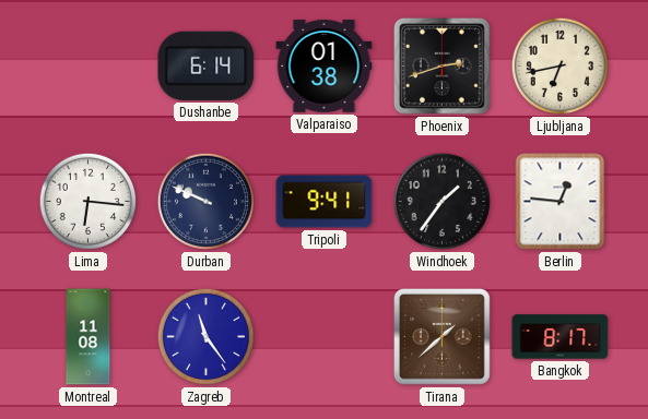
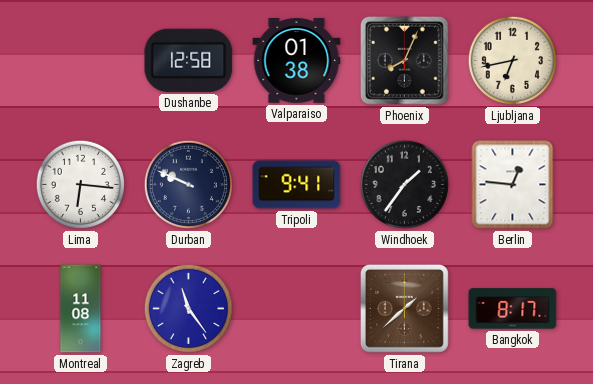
Dushanbe: 6:14 -> 12:58
Phoenix: 2:42 -> 8:04
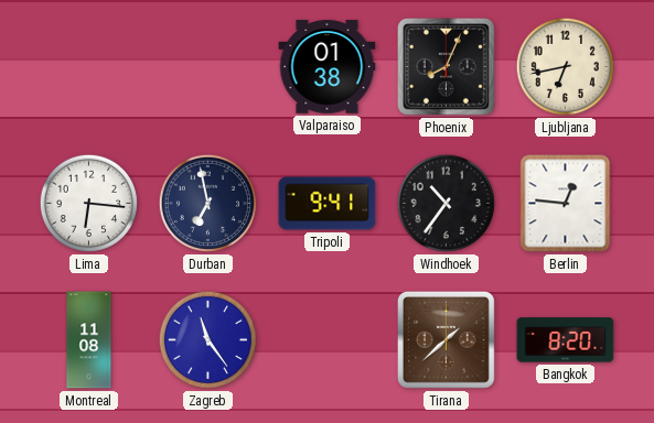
Dushanbe: 12:58 -> none
Durban: 9:49 -> 6:58
Windhoek: 1:36 -> 10:36
Bangkok: 8:17 -> 8:20
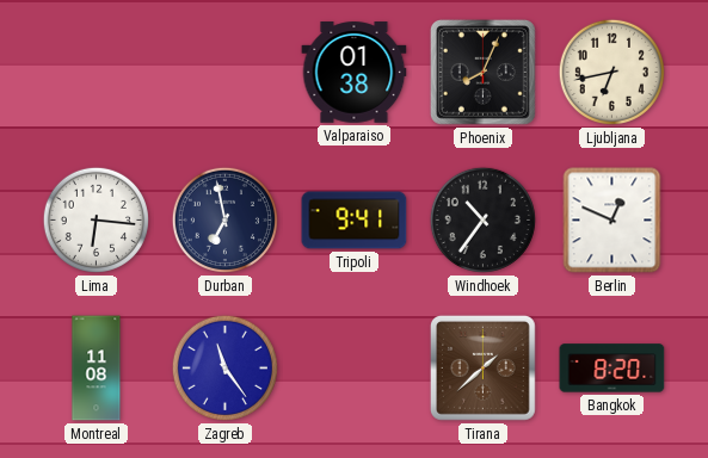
Berlin: 12:46 -> 12:49
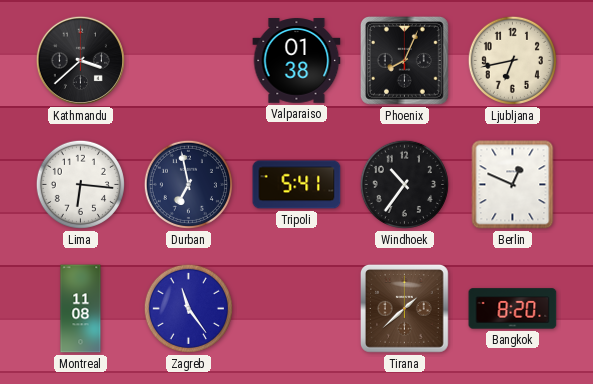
Kathmandu: none -> 3:38
Tripoli: 9:41 -> 5:41
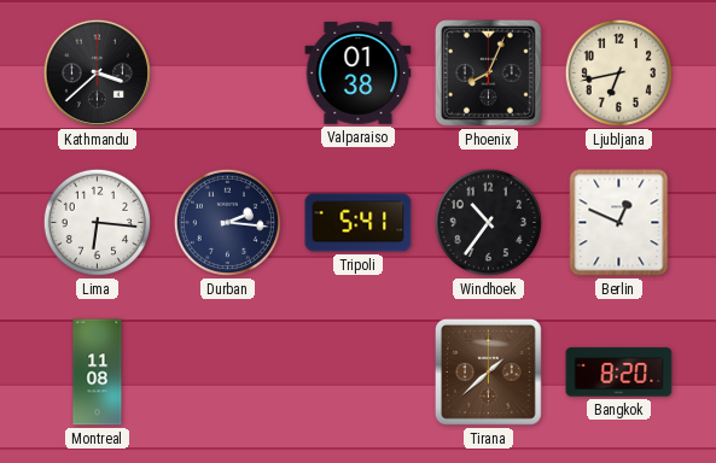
Durban: 6:58 -> 2:16
Zagreb: 11:24 -> none
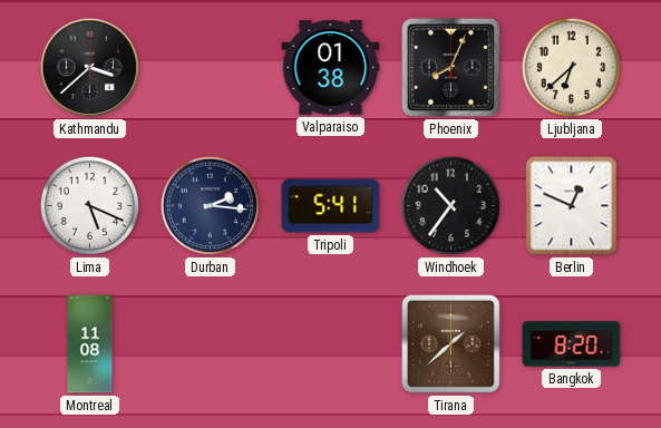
Ljubljana: 6:43 -> 6:38
Lima: 6:16 -> 5:19
